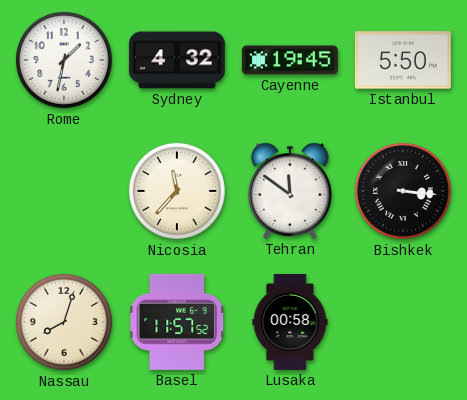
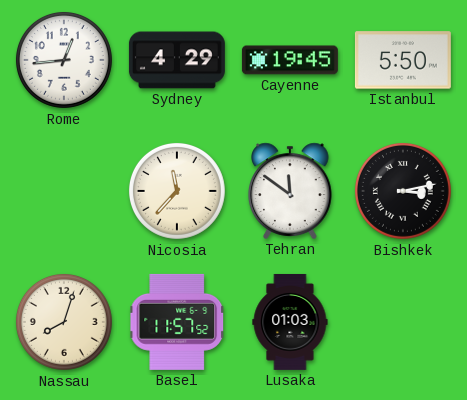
Rome: 1:32 -> 12:44
Sydney: 4:32 -> 4:29
Bishkek: 3:16 -> 3:13
Lusaka: 00:58 -> 01:03
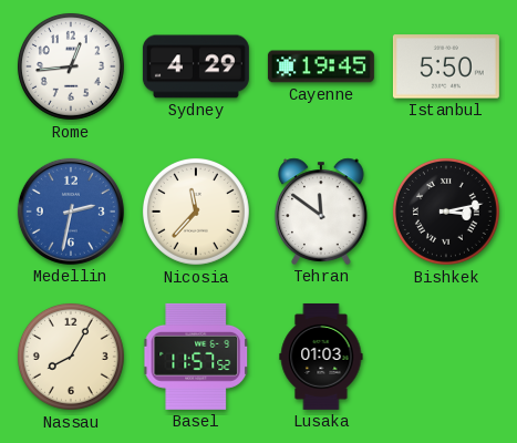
Medellin: none -> 2:32
Nassau: 8:03 -> 8:05
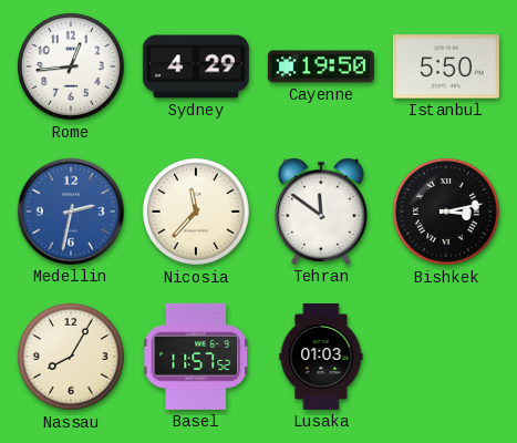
Cayenne: 19:45 -> 19:50
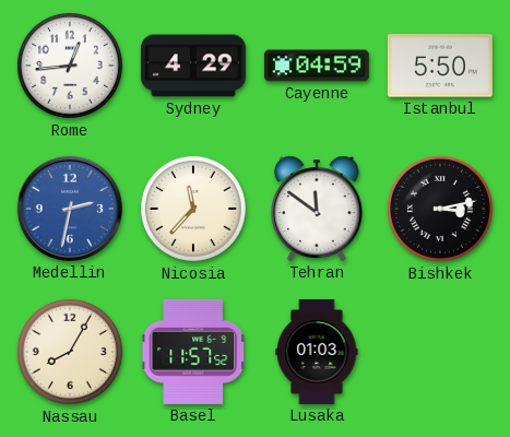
Cayenne: 19:50 -> 04:59
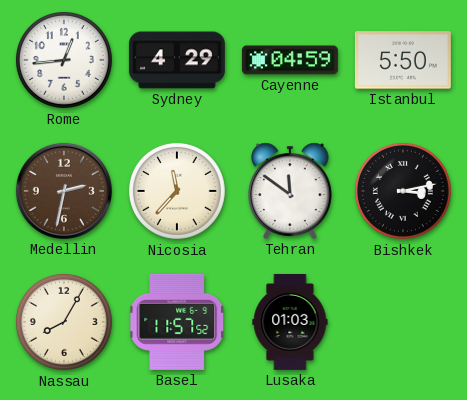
Medellin dial: blue -> brown
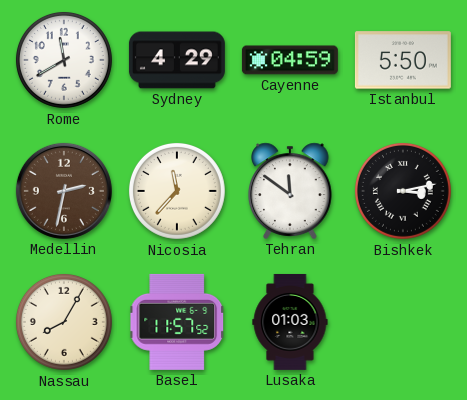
Rome: 12:44 -> 11:40
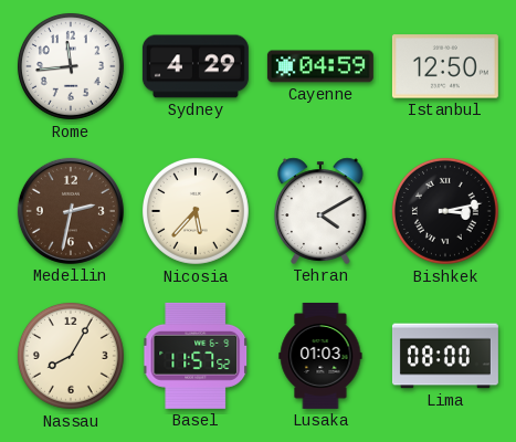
Rome: 11:40 -> 11:44
Istanbul: 5:50 -> 12:50
Nicosia: 11:37 -> 5:37
Tehran: 11:51 -> 4:10
Lima: none -> 08:00
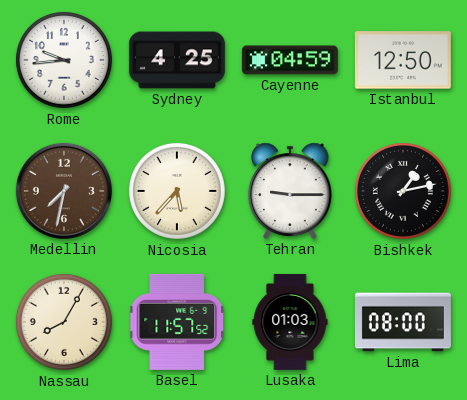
Rome: 11:44 -> 9:44
Sydney: 4:29 -> 4:25
Medellin: 2:32 -> 7:32
Tehran: 4:10 -> 9:15
Bishkek: 3:13 -> 1:13
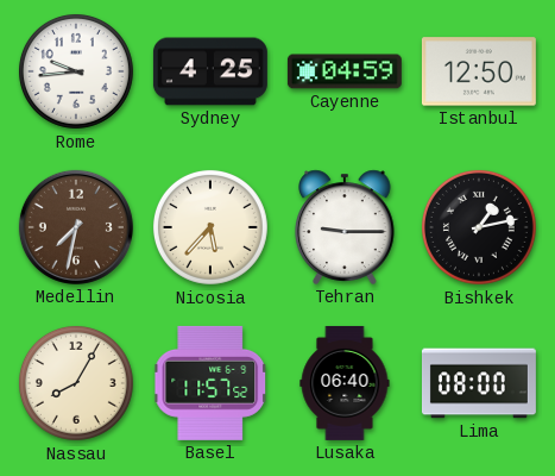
Lusaka: 01:03 -> 06:40
